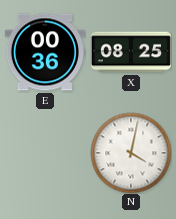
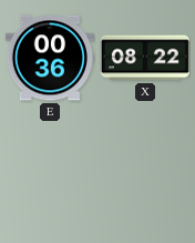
X: 08:25 -> 08:22
N: 4:02 -> none
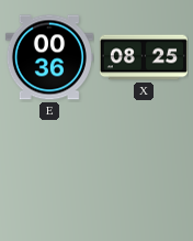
X: 08:22 -> 08:25
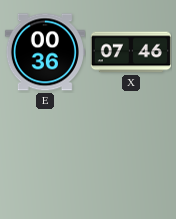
X: 08:25 -> 07:46
